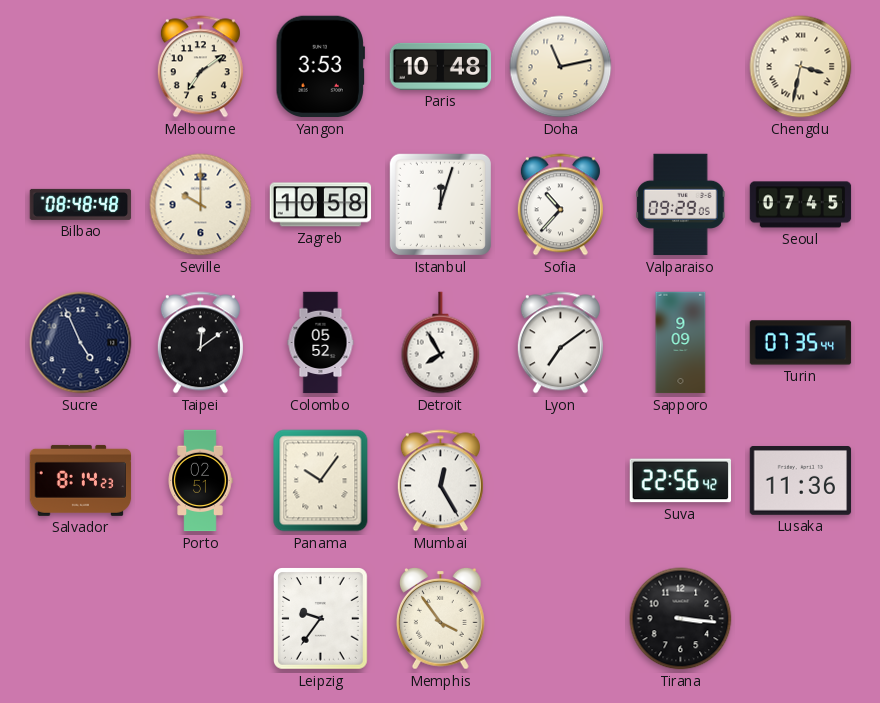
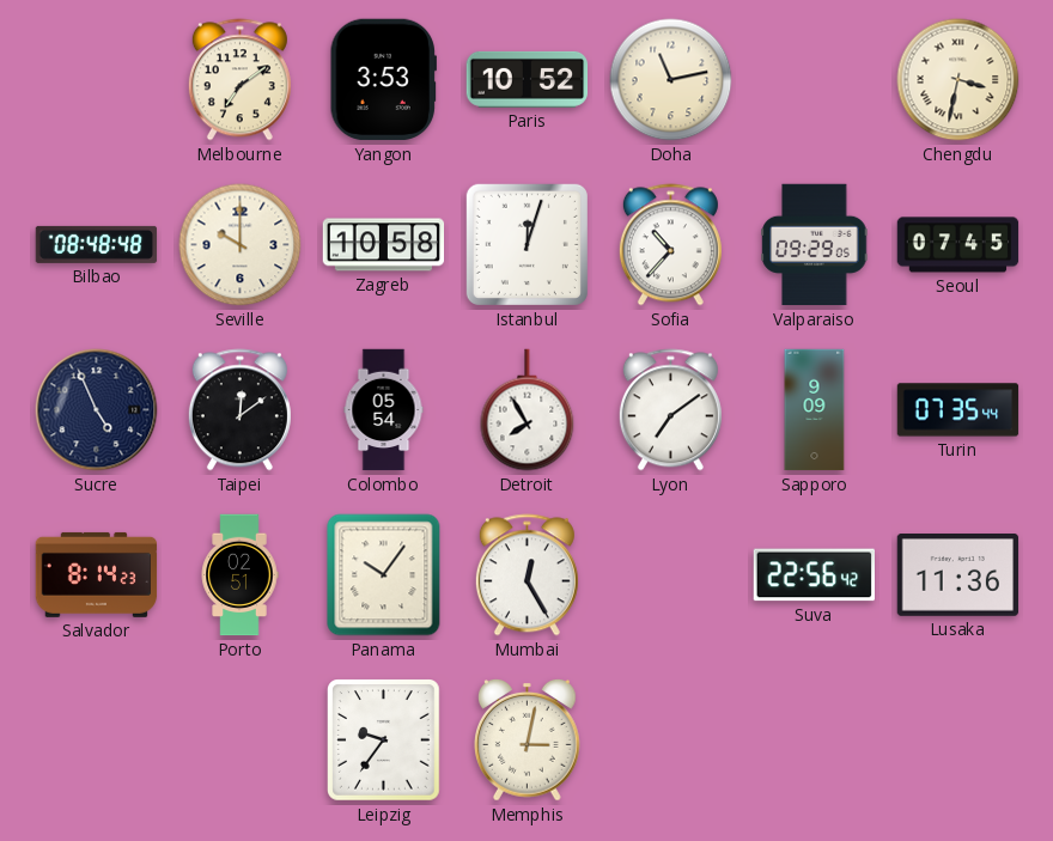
Paris: 10:48 -> 10:52
Colombo: 05:52 -> 05:54
Memphis: 3:54 -> 3:02
Tirana: 3:16 -> none
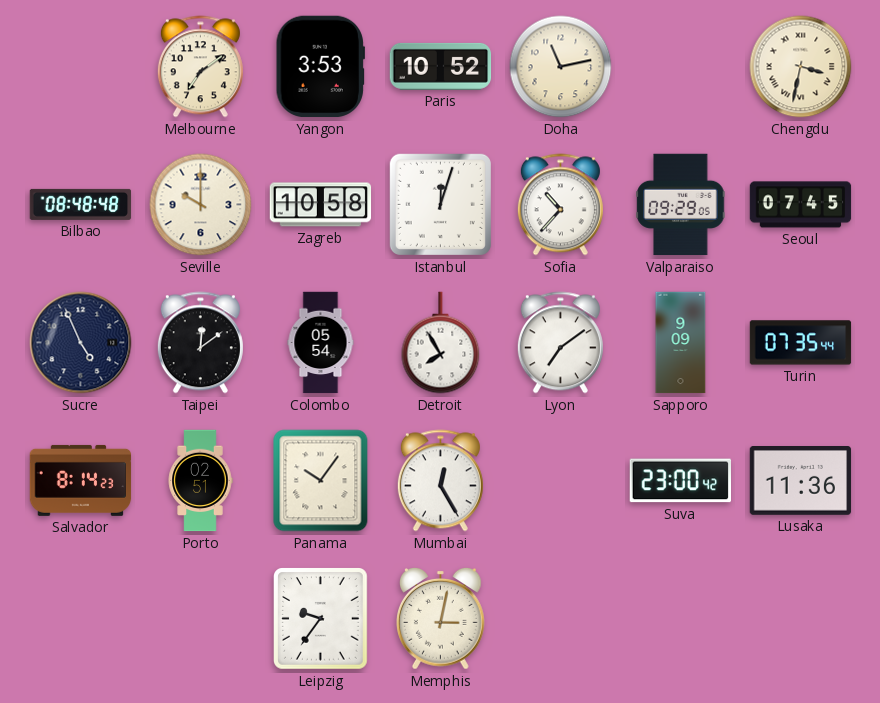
Suva: 22:56 -> 23:00
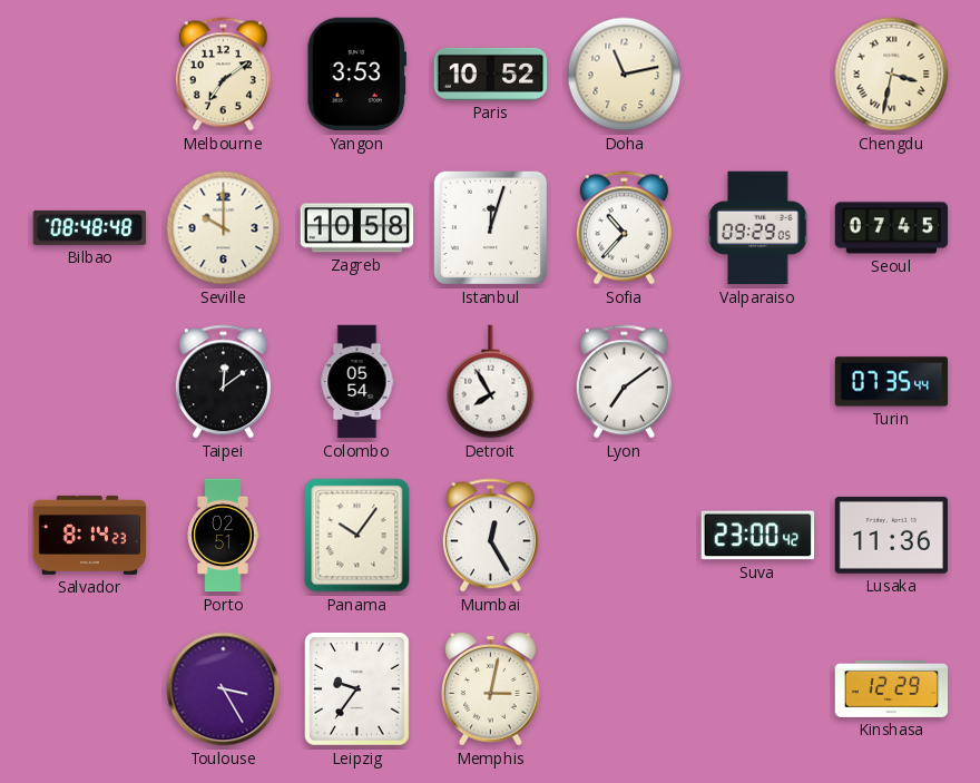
Sucre: 4:56 -> none
Sapporo: 9:09 -> none
Toulouse: none -> 3:25
Kinshasa: none -> 12:29
